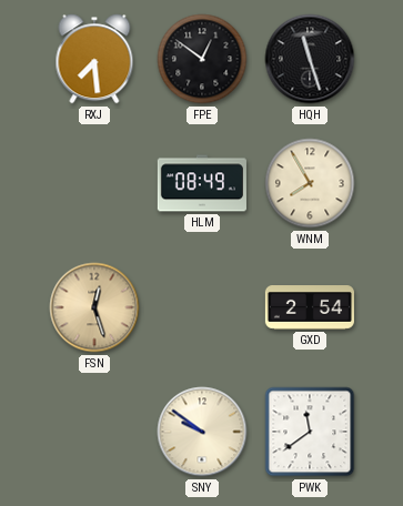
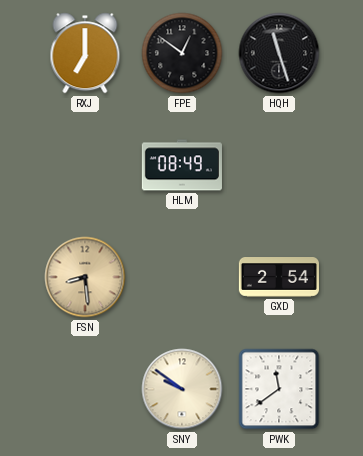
RXJ: 7:29 -> 7:00
WNM: 7:55 -> none
FSN: 12:27 -> 8:29
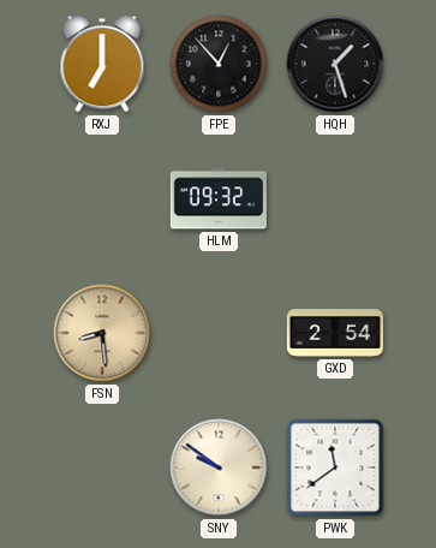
FPE: 12:51 -> 12:53
HQH: 11:27 -> 1:27
HLM: 08:49 -> 09:32
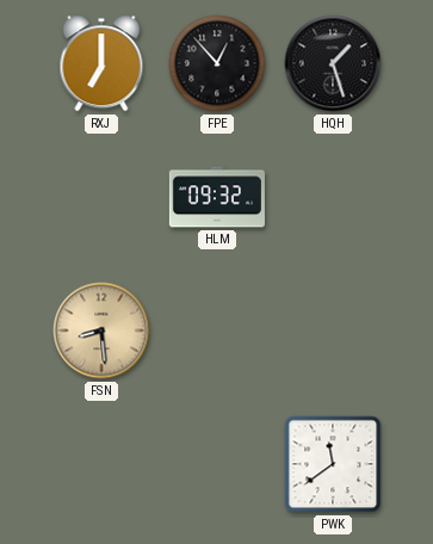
GXD: 2:54 -> none
SNY: 9:51 -> none
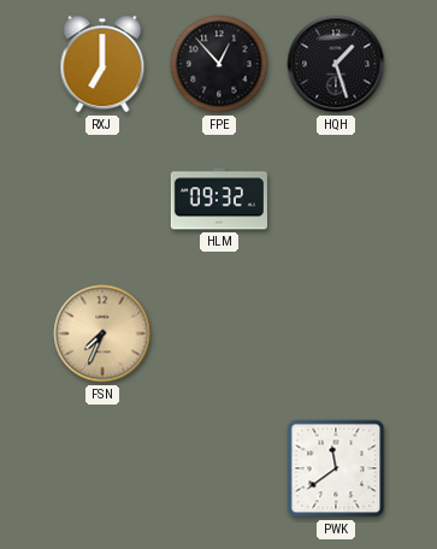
FSN: 8:29 -> 7:34
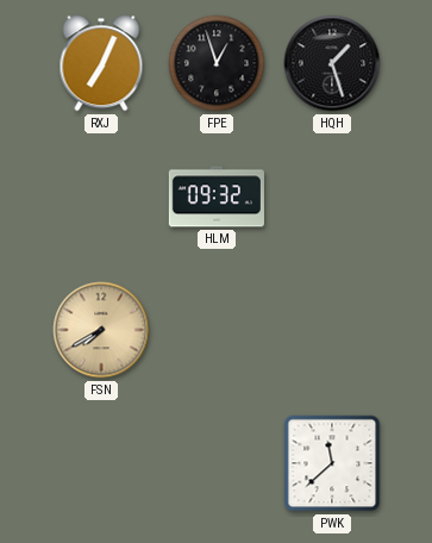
RXJ: 7:00 -> 7:04
FPE: 12:53 -> 12:57
FSN: 7:34 -> 7:40
PWK: 11:39 -> 11:38
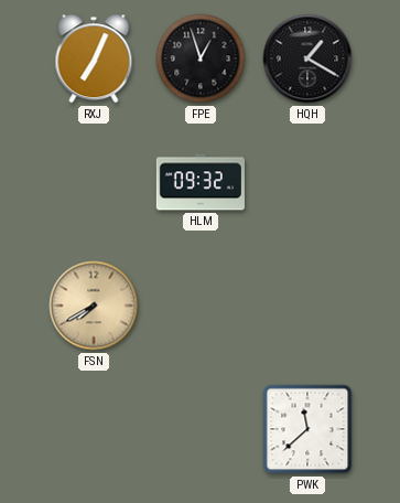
HQH: 1:27 -> 1:20
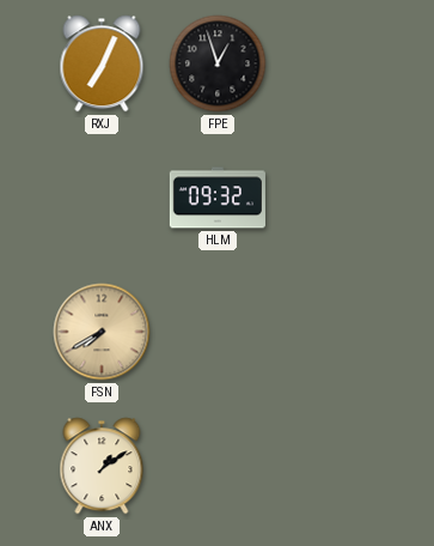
HQH: 1:20 -> none
ANX: none -> 1:09
PWK: 11:38 -> none
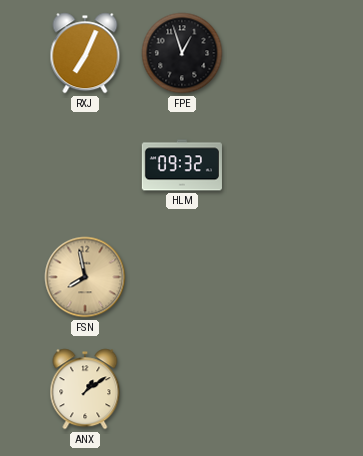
FSN: 7:40 -> 7:58
